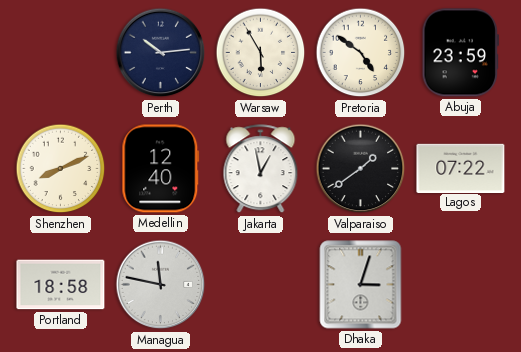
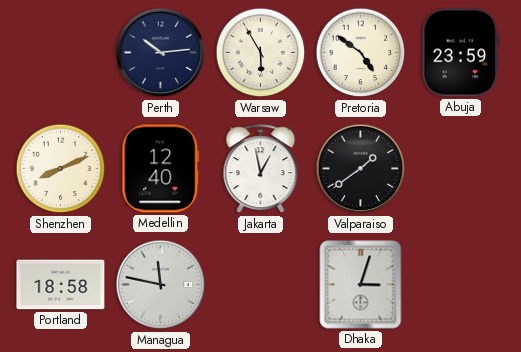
Lagos: 07:22 -> none
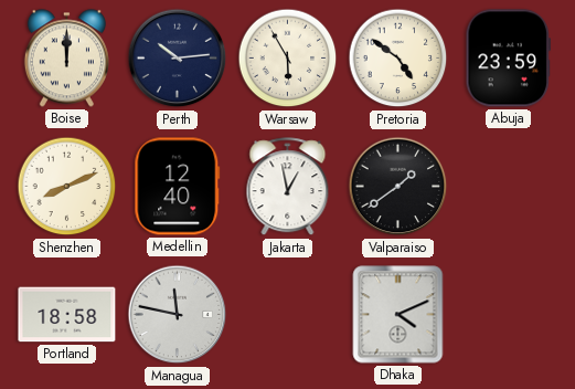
Boise: none -> 12:00
Dhaka: 3:03 -> 4:11
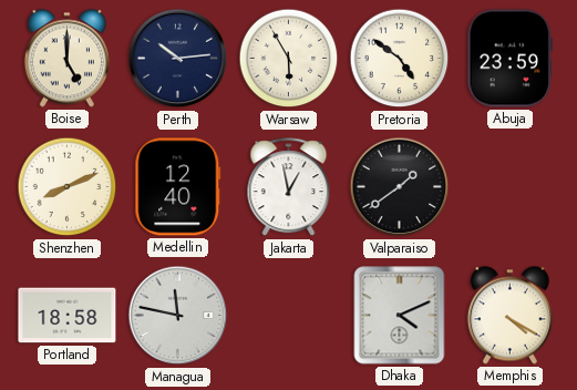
Boise: 12:00 -> 5:00
Memphis: none -> 4:20
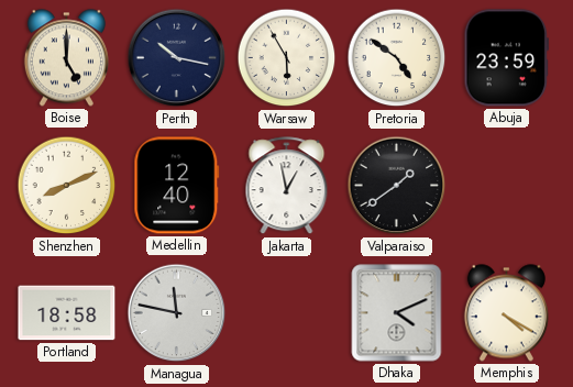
Perth: 10:14 -> 10:17
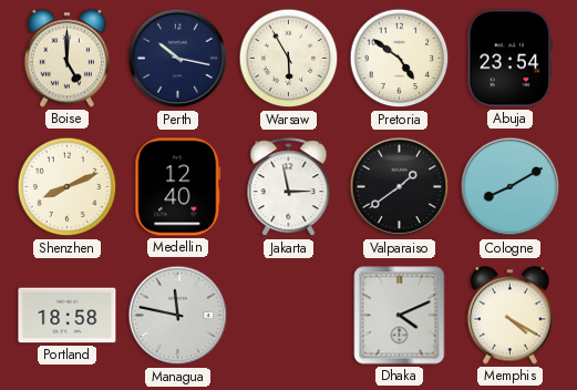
Abuja: 23:59 -> 23:54
Jakarta: 12:58 -> 2:58
Cologne: none -> 8:10
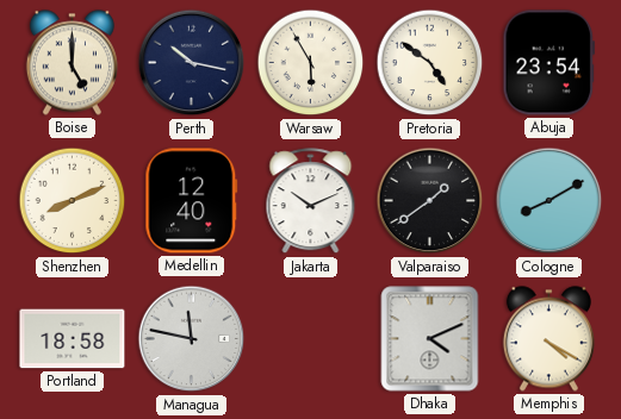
Jakarta: 2:58 -> 10:11
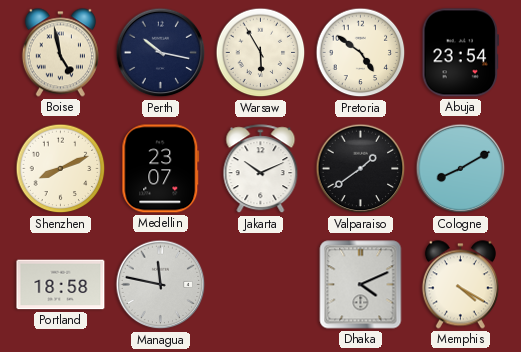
Boise: 5:00 -> 4:58
Medellin: 12:40 -> 23:07
